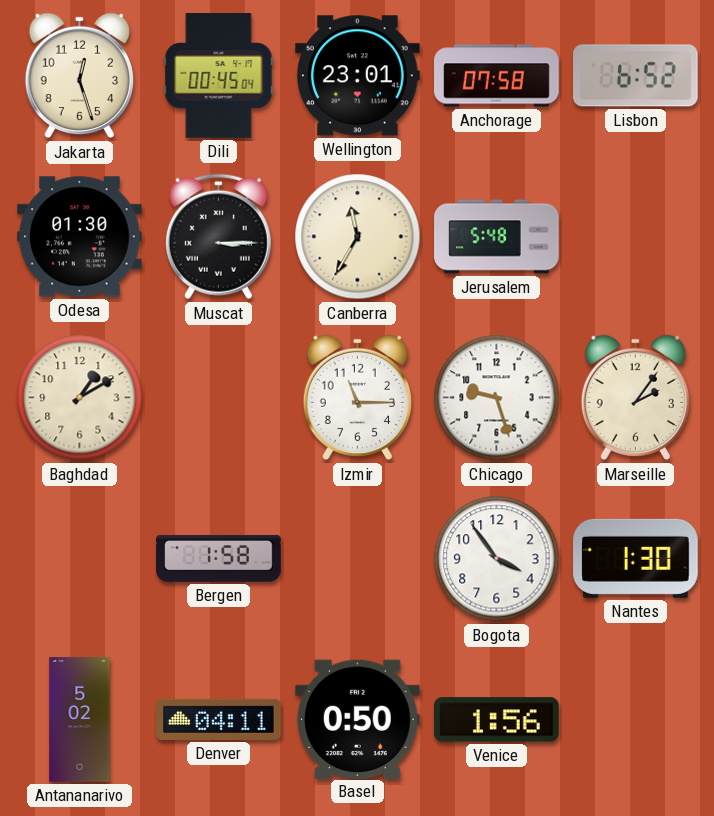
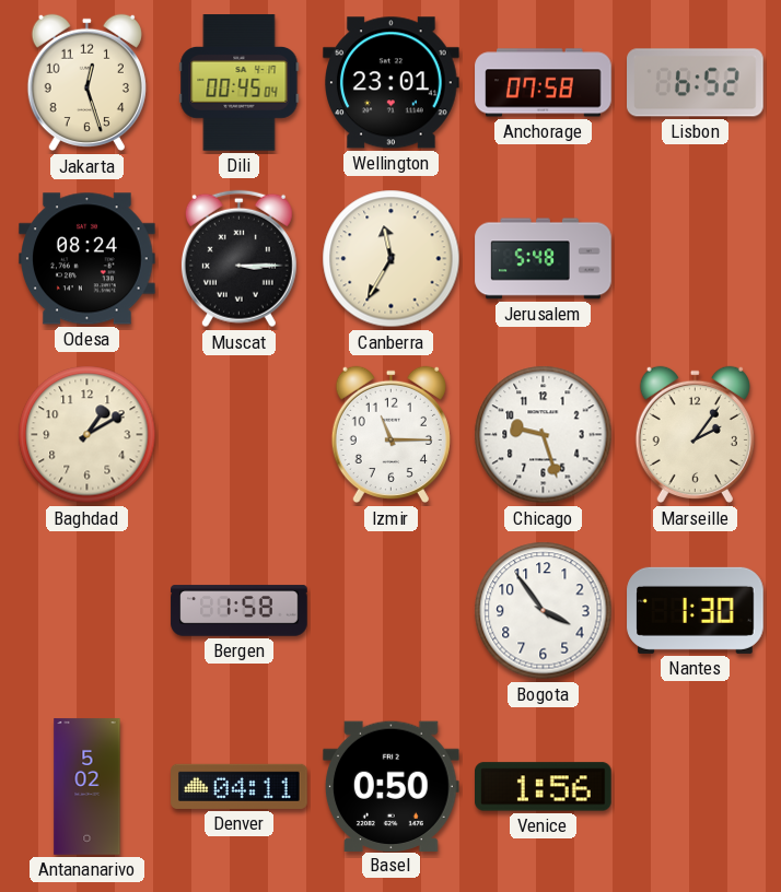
Odesa: 01:30 -> 08:24
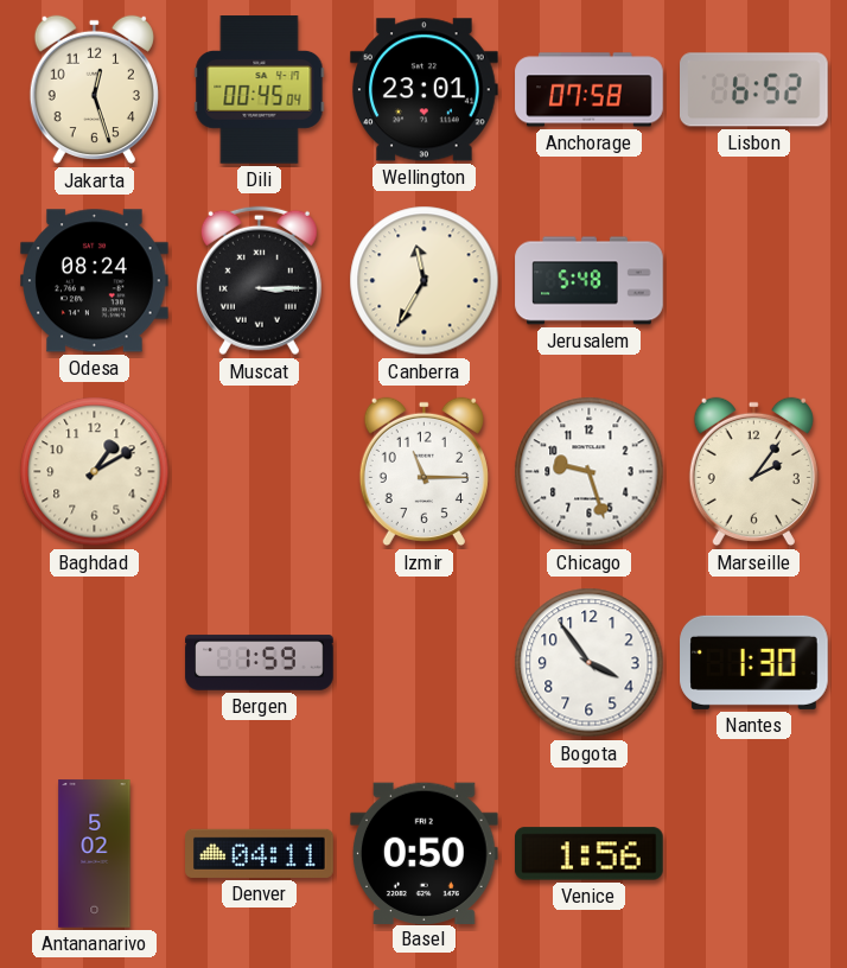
Bergen: 1:58 -> 1:59
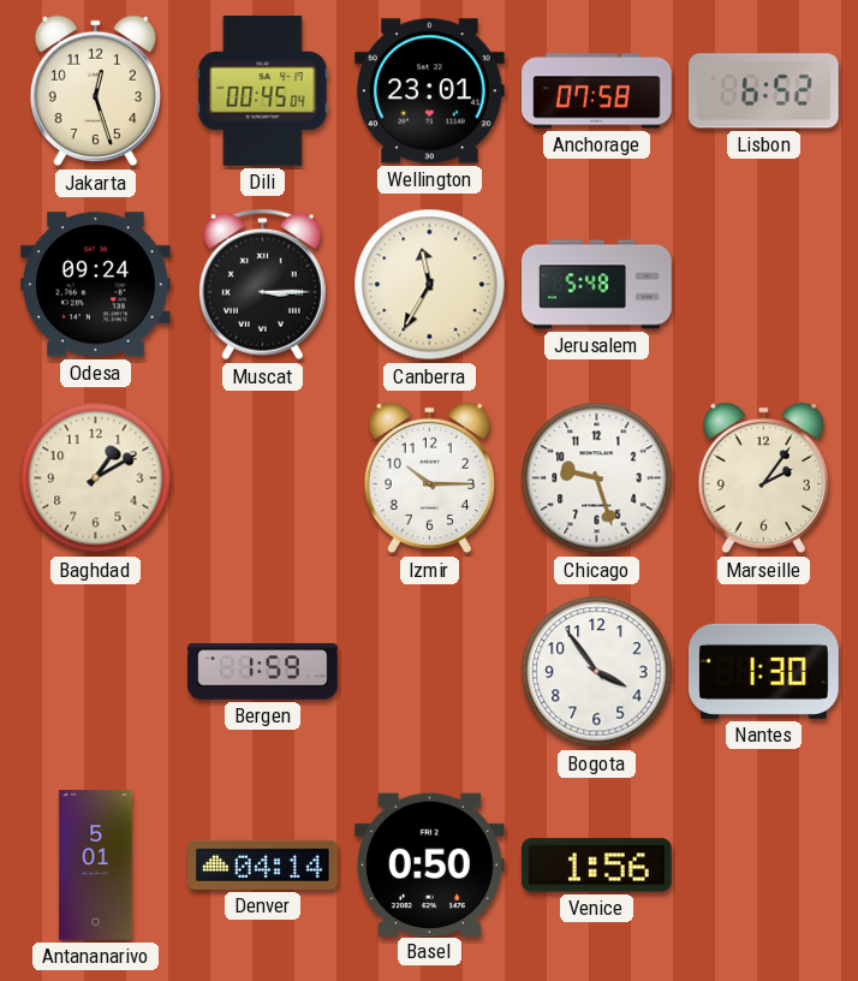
Odesa: 08:24 -> 09:24
Izmir: 11:15 -> 10:15
Antananarivo: 5:02 -> 5:01
Denver: 04:11 -> 04:14
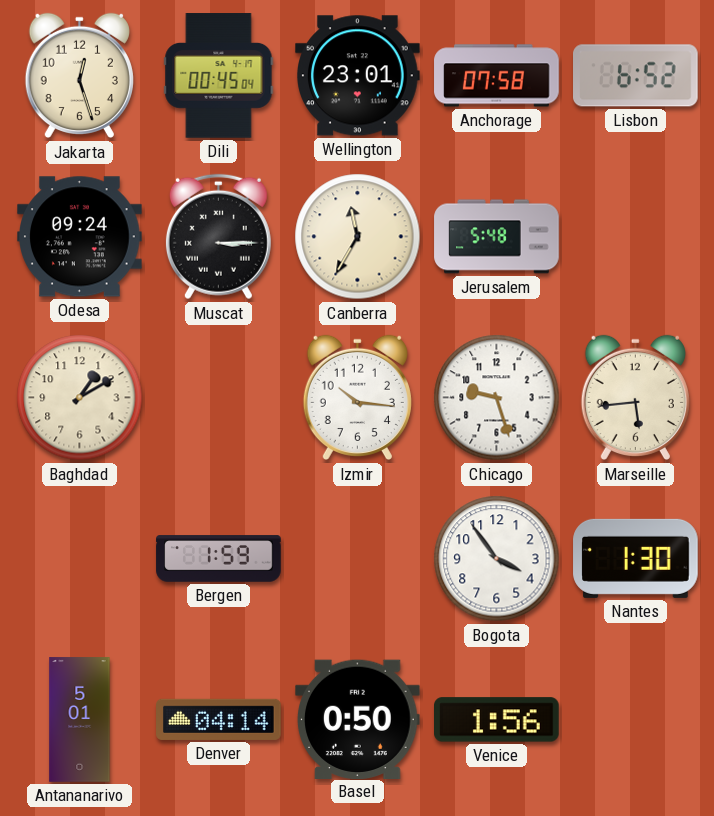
Izmir: 10:15 -> 10:16
Marseille: 2:06 -> 5:44
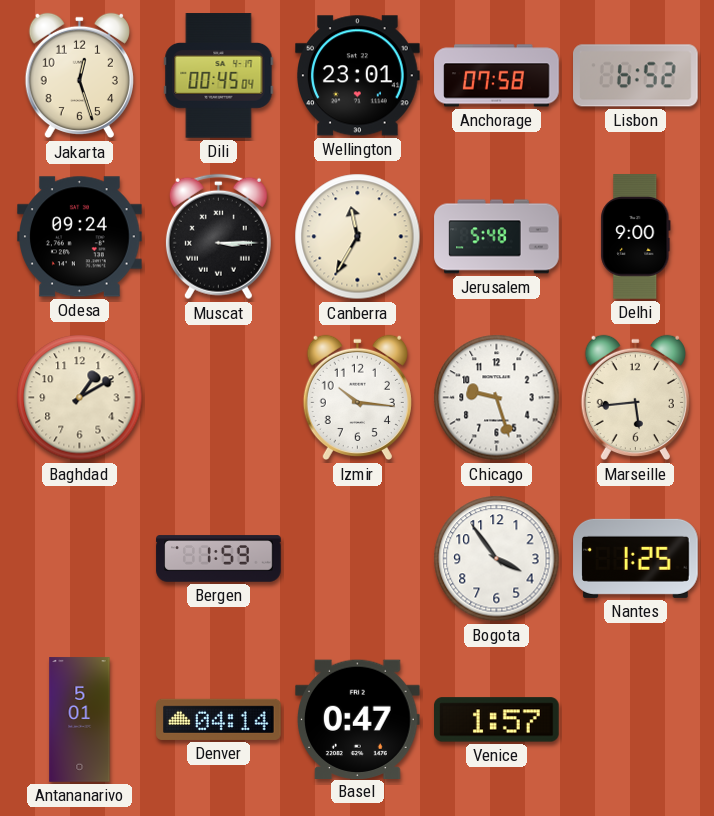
Delhi: none -> 9:00
Nantes: 1:30 -> 1:25
Basel: 0:50 -> 0:47
Venice: 1:56 -> 1:57
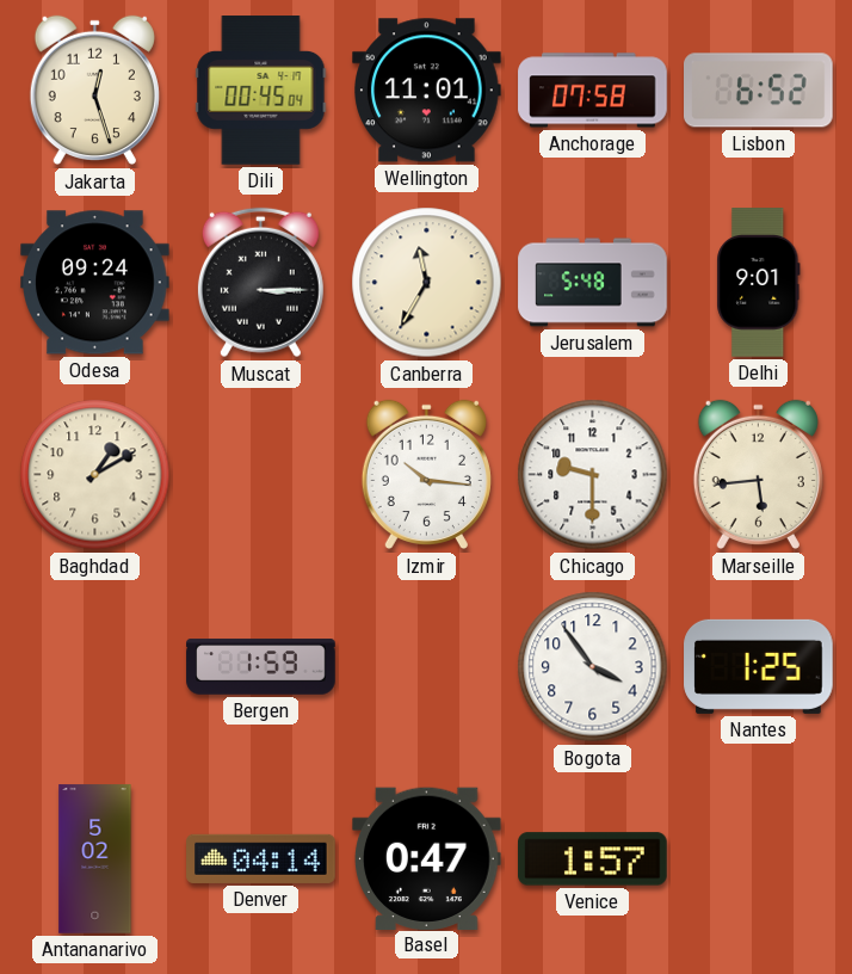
Wellington: 23:01 -> 11:01
Delhi: 9:00 -> 9:01
Chicago: 9:27 -> 9:30
Antananarivo: 5:01 -> 5:02
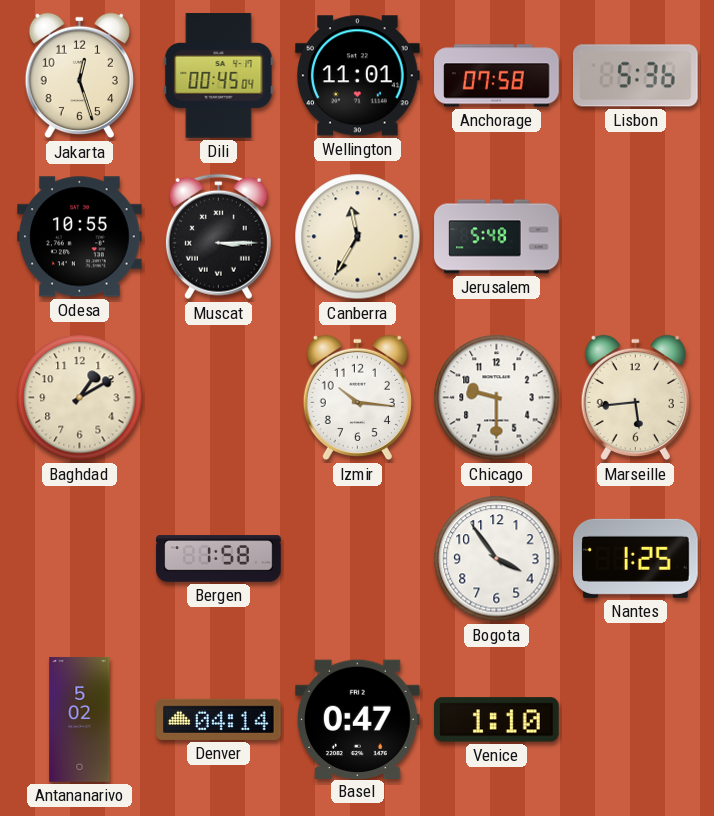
Lisbon: 6:52 -> 5:36
Odesa: 09:24 -> 10:55
Delhi: 9:01 -> none
Bergen: 1:59 -> 1:58
Venice: 1:57 -> 1:10
